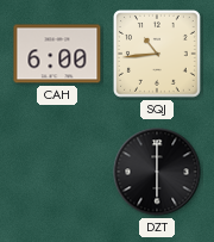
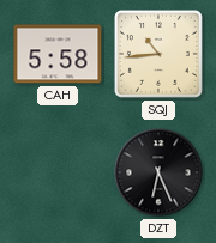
CAH: 6:00 -> 5:58
DZT: 6:00 -> 6:26
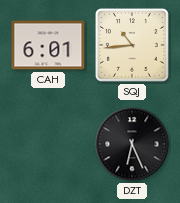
CAH: 5:58 -> 6:01
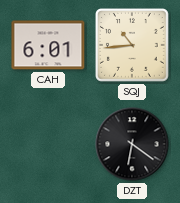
DZT: 6:26 -> 6:21
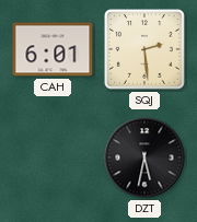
SQJ: 10:44 -> 2:29
DZT: 6:21 -> 5:32
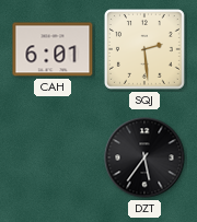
DZT: 5:32 -> 5:36
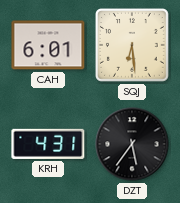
SQJ: 2:29 -> 6:29
KRH: none -> 4:31
